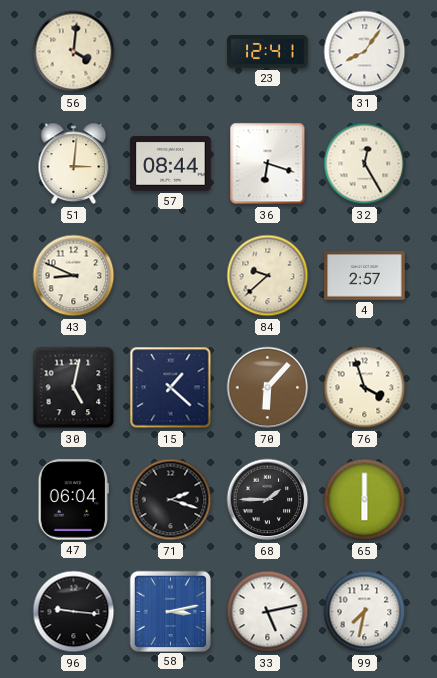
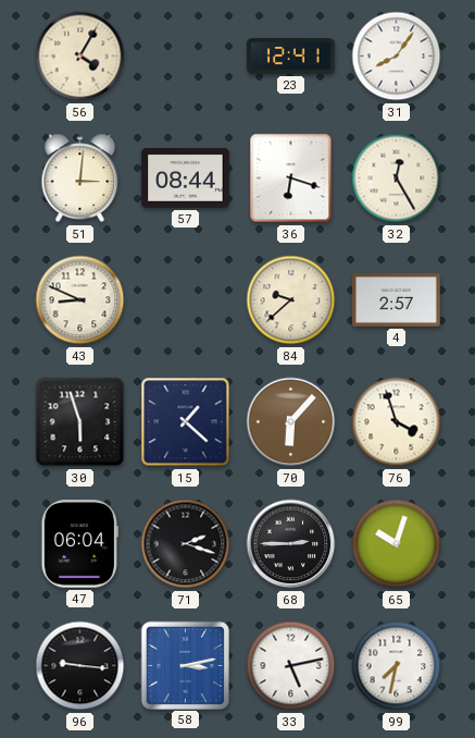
56: 4:01 -> 4:05
30: 5:02 -> 5:57
68: 1:45 -> 2:45
65: 6:00 -> 10:03
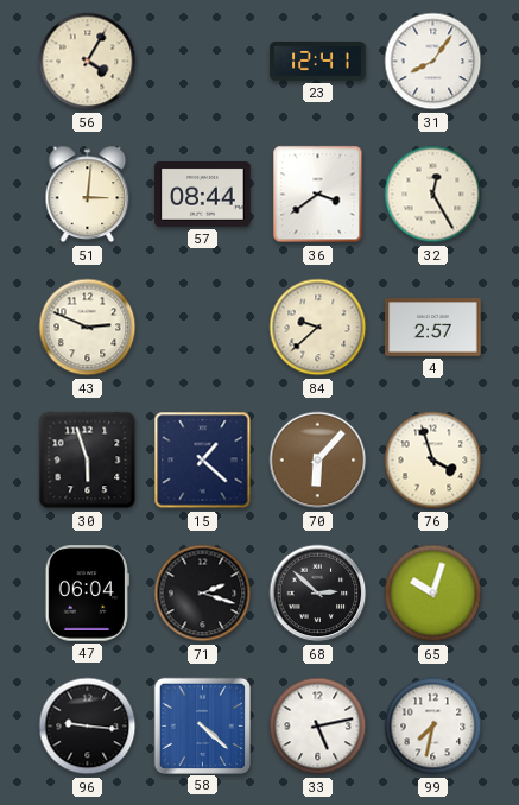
36: 6:18 -> 3:39
43: 8:49 -> 2:49
68: 2:45 -> 2:52
58: 3:13 -> 4:22
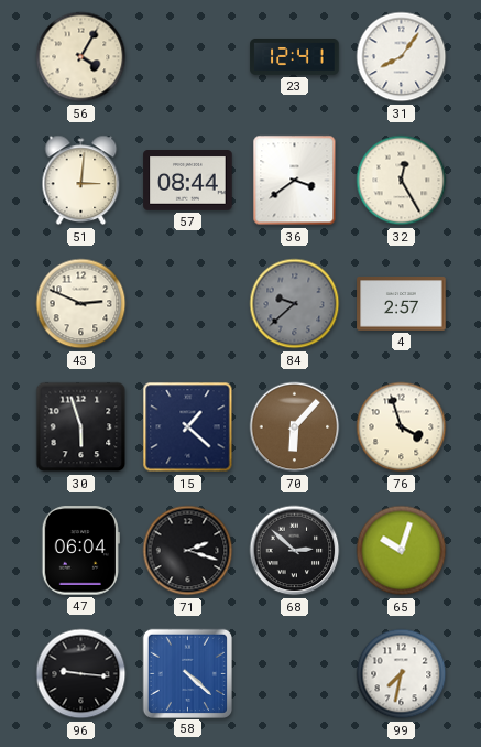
84 dial: cream -> grey
33: 5:13 -> none
